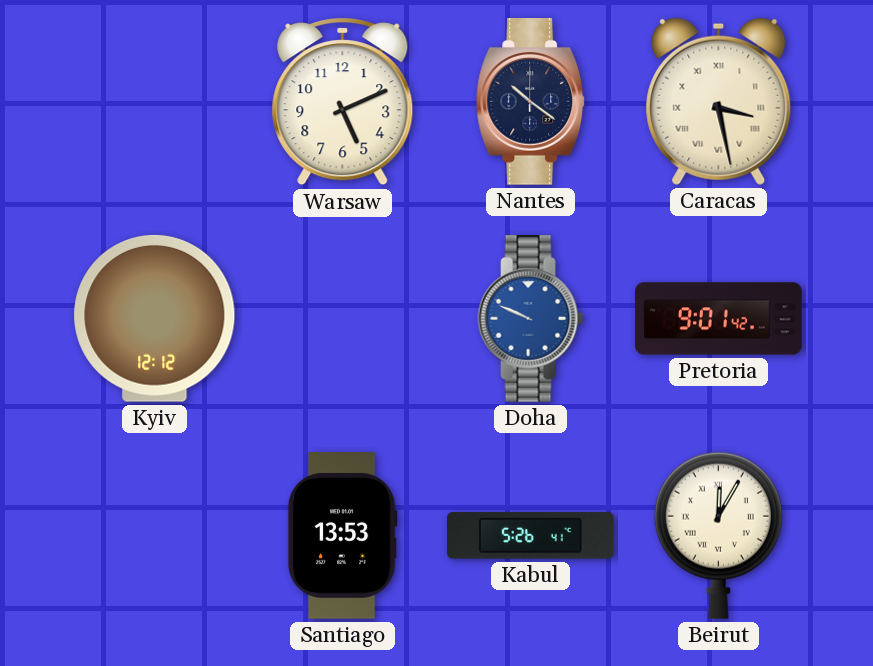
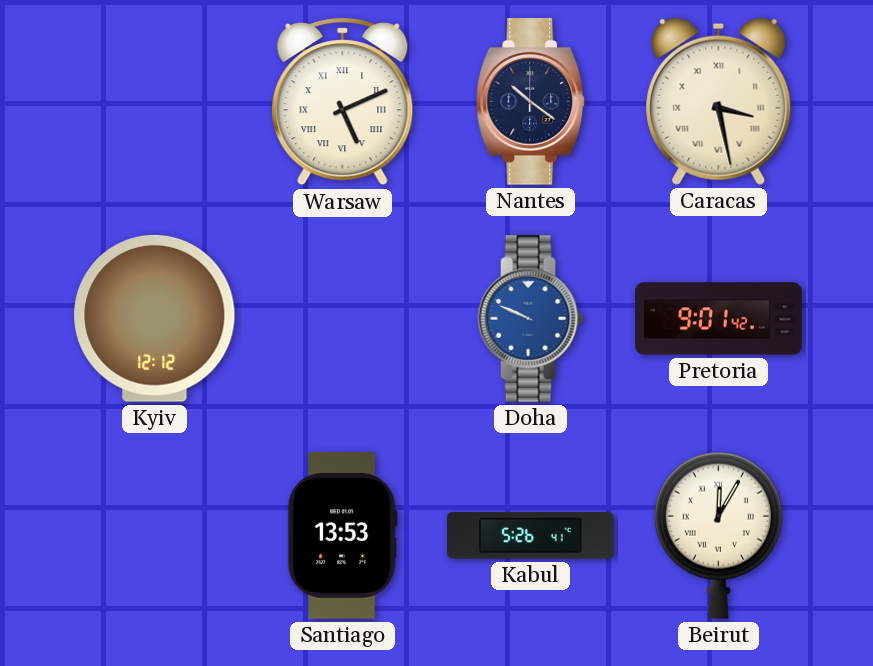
Warsaw numerals: Arabic -> Roman
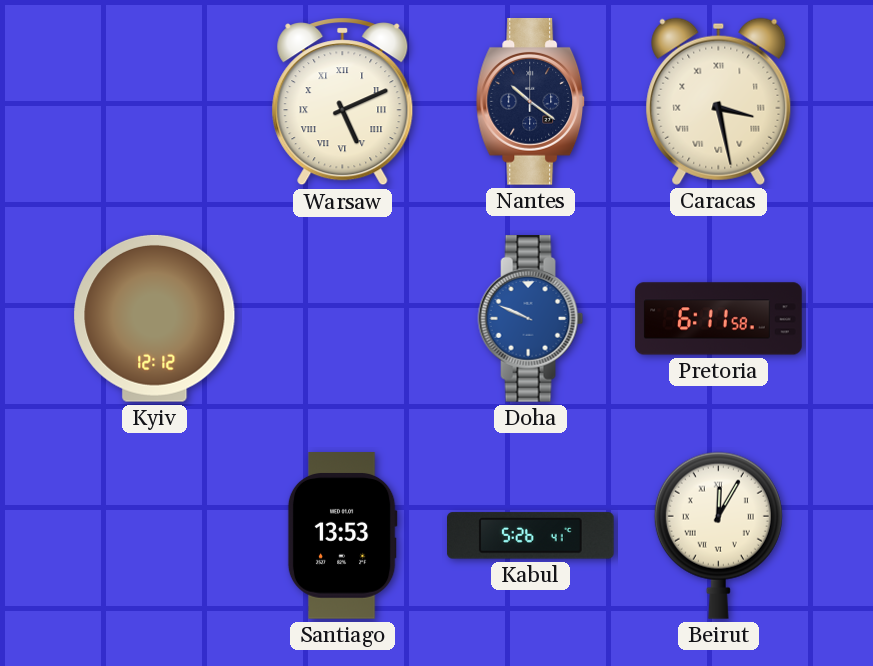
Pretoria: 9:01 -> 6:11
